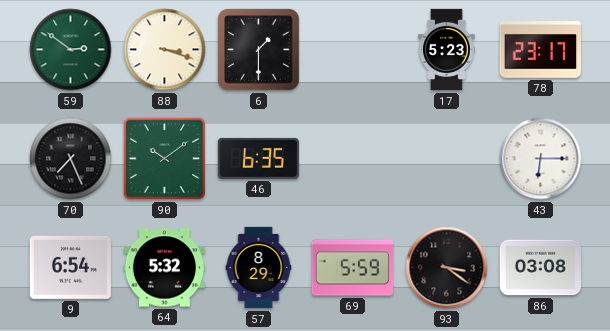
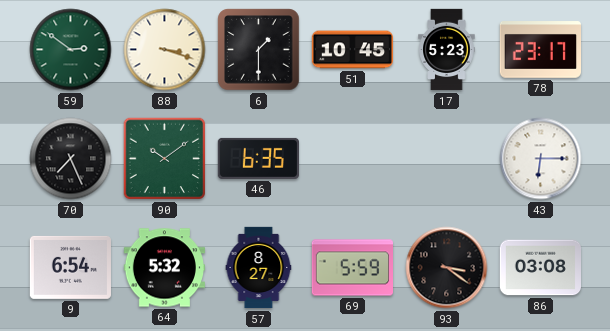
51: none -> 10:45
57: 8:29 -> 8:27
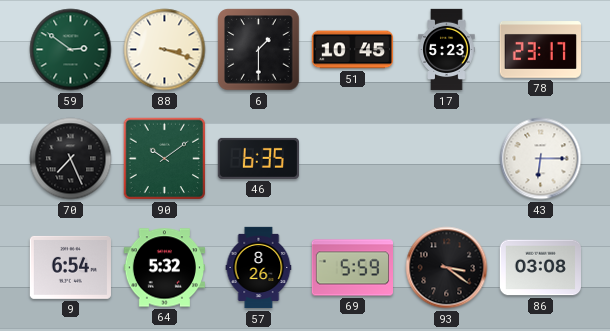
57: 8:27 -> 8:26
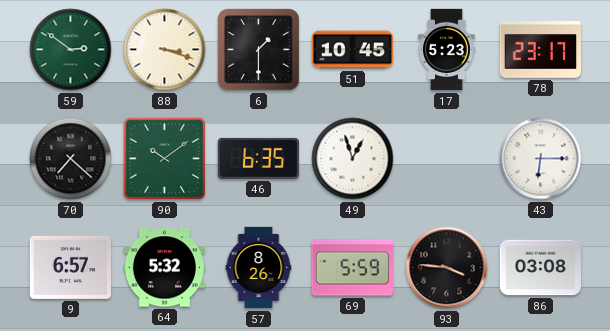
70: 7:26 -> 7:22
49: none -> 12:57
9: 6:54 -> 6:57
93: 3:21 -> 3:46
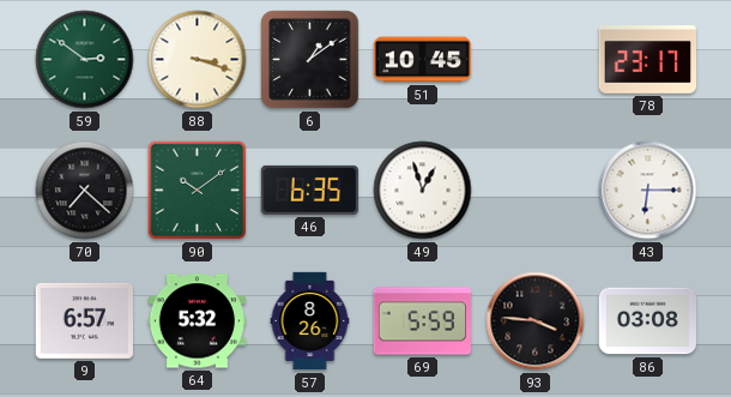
6: 1:30 -> 1:09
17: 5:23 -> none
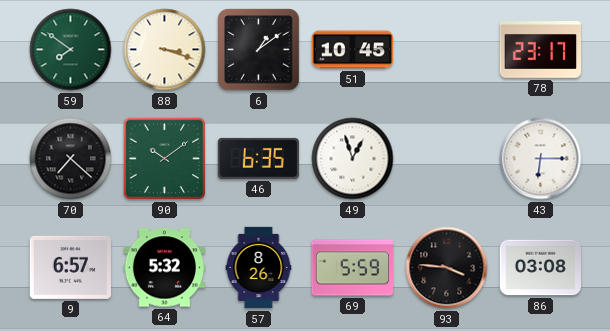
59: 2:51 -> 7:51
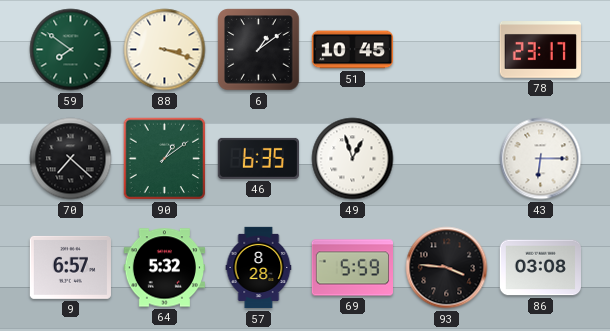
90: 10:09 -> 1:09
57: 8:26 -> 8:28
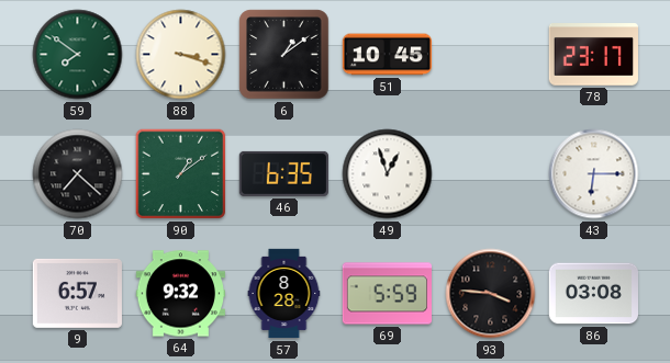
64: 5:32 -> 9:32
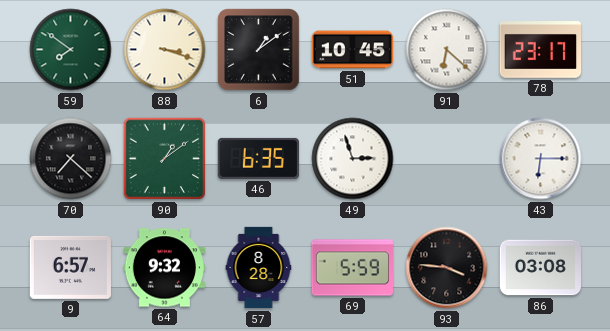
91: none -> 6:22
49: 12:57 -> 2:57
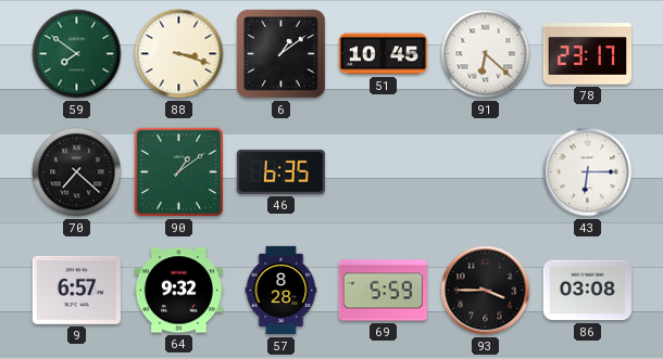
49: 2:57 -> none
93: 3:46 -> 3:45
